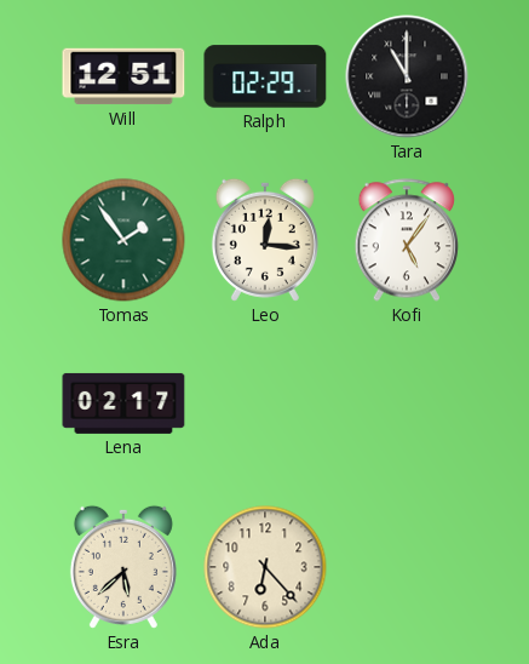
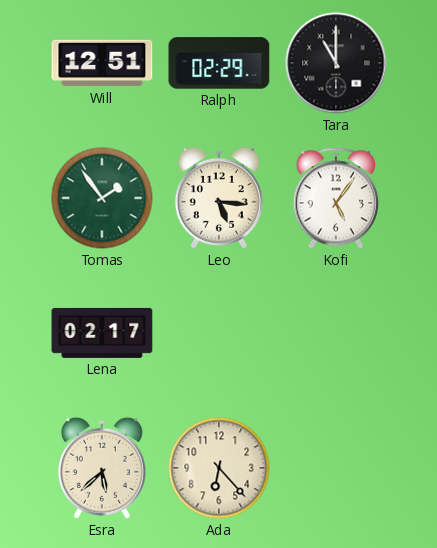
Leo: 12:16 -> 5:16
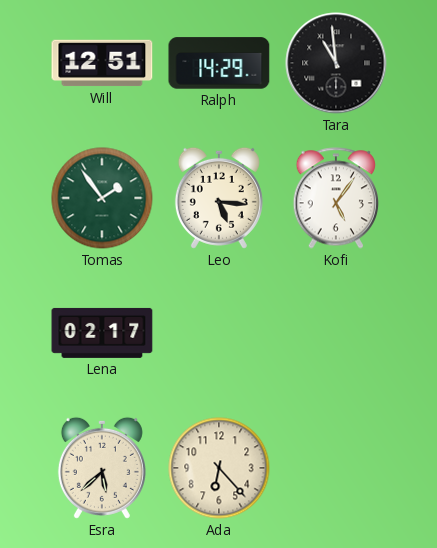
Ralph: 02:29 -> 14:29
Tara: 11:00 -> 10:59
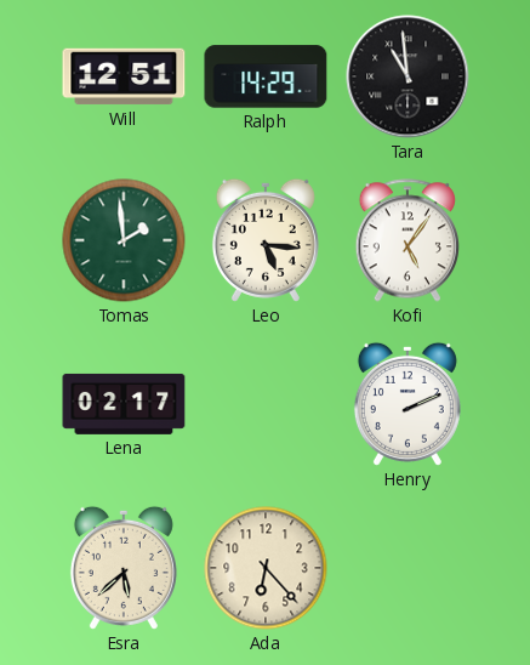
Tomas: 1:54 -> 1:59
Henry: none -> 2:11
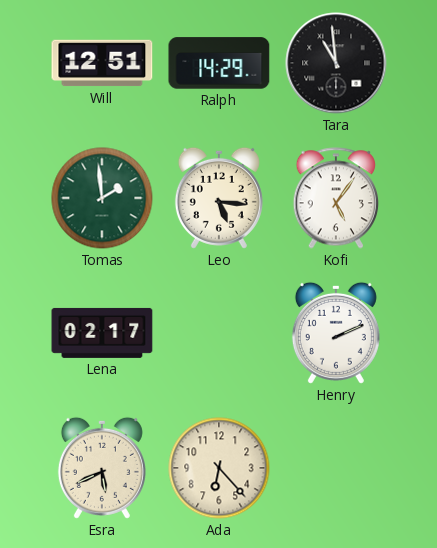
Esra: 5:38 -> 5:41
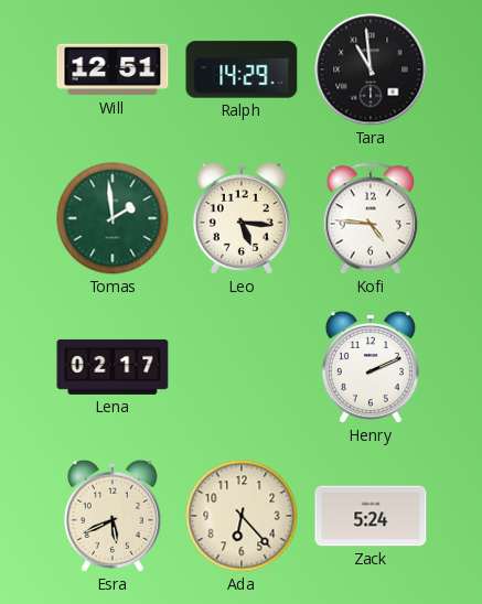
Kofi: 5:06 -> 4:46
Zack: none -> 5:24
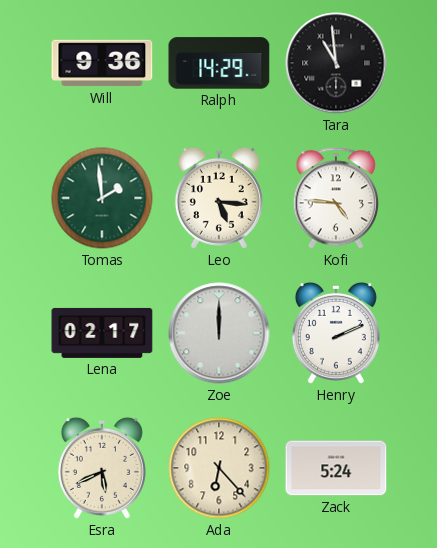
Will: 12:51 -> 9:36
Zoe: none -> 12:00
